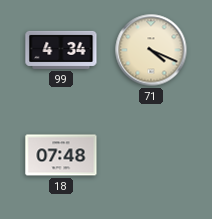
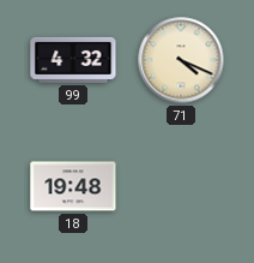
99: 4:34 -> 4:32
18: 07:48 -> 19:48
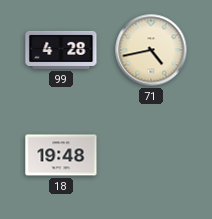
99: 4:32 -> 4:28
71: 4:19 -> 4:43
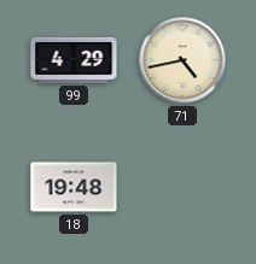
99: 4:28 -> 4:29
